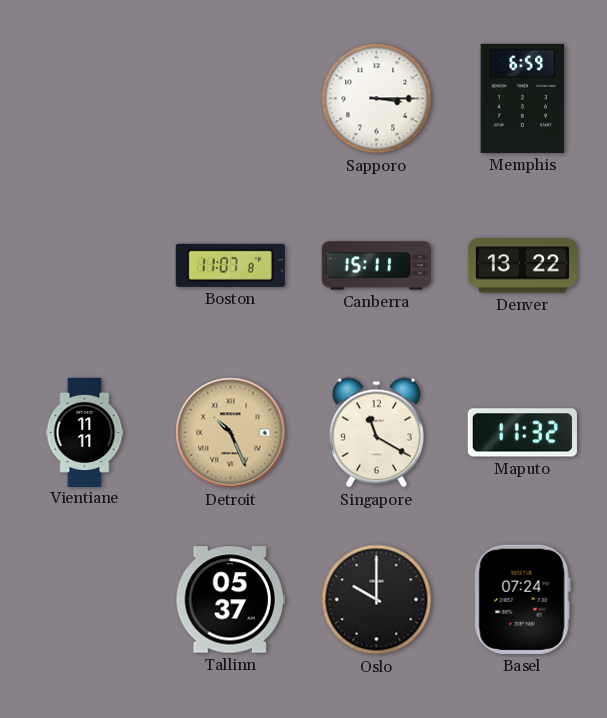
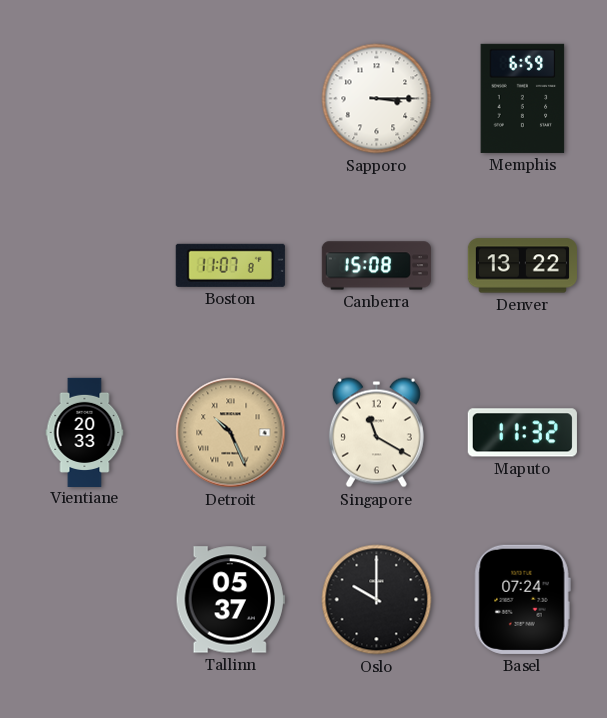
Canberra: 15:11 -> 15:08
Vientiane: 11:11 -> 20:33
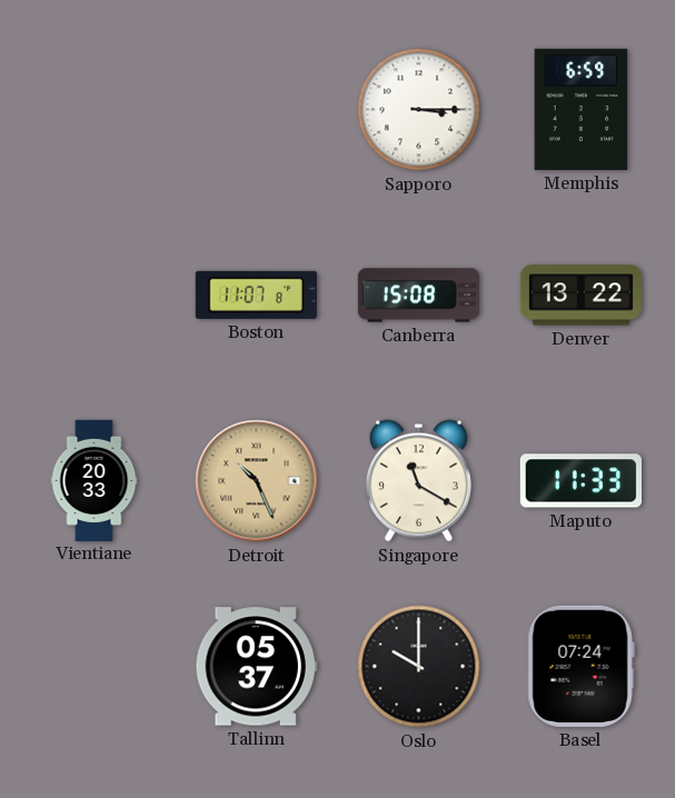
Maputo: 11:32 -> 11:33
